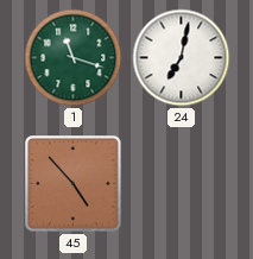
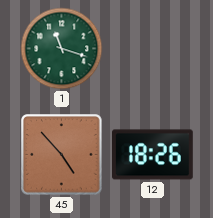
24: 7:02 -> none
12: none -> 18:26
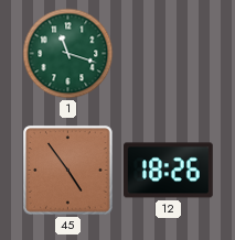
45: 4:53 -> 4:54
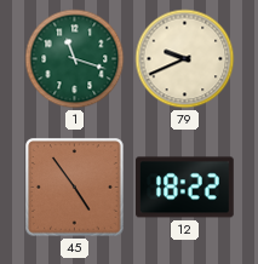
79: none -> 9:41
12: 18:26 -> 18:22
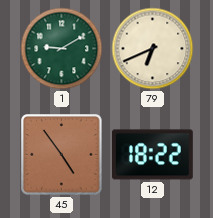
1: 11:18 -> 9:10
79: 9:41 -> 6:41
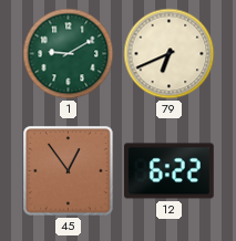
45: 4:54 -> 12:54
12: 18:22 -> 6:22
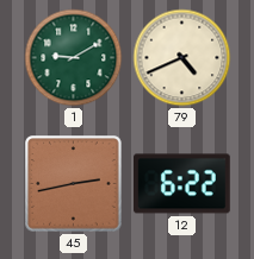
79: 6:41 -> 4:41
45: 12:54 -> 2:43
